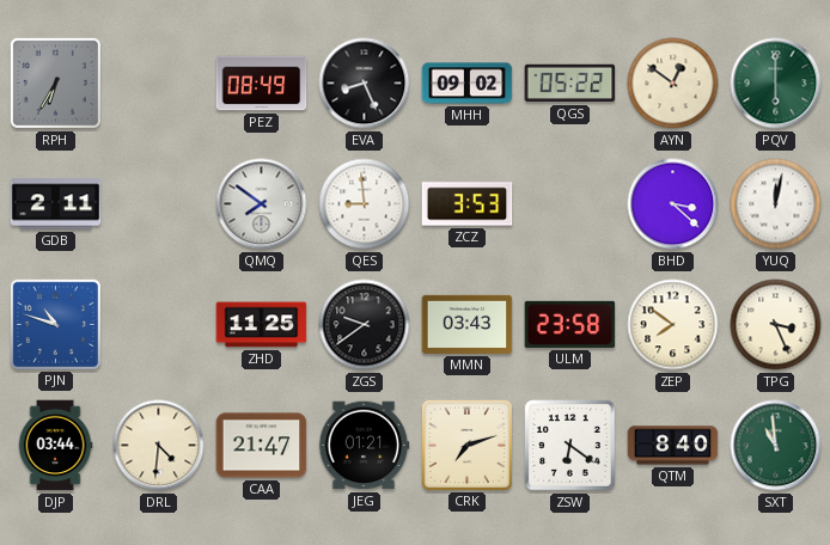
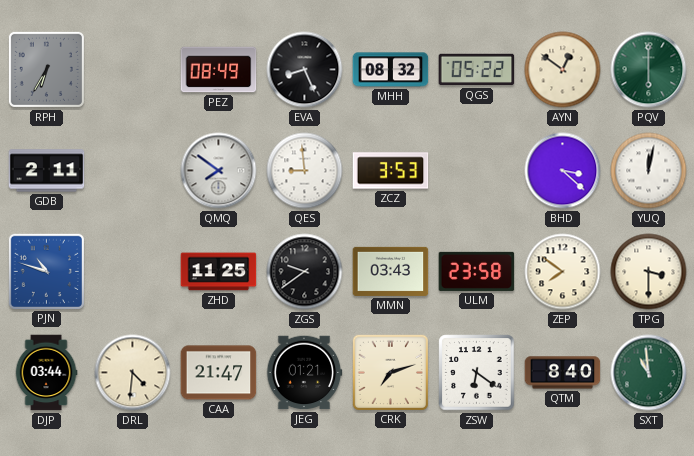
MHH: 09:02 -> 08:32
TPG: 3:26 -> 3:30
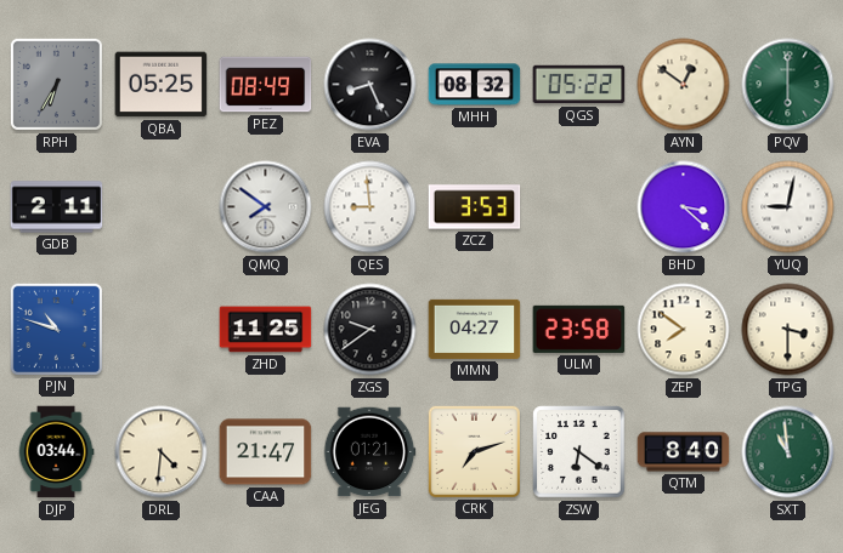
QBA: none -> 05:25
YUQ: 12:02 -> 9:02
MMN: 03:43 -> 04:27
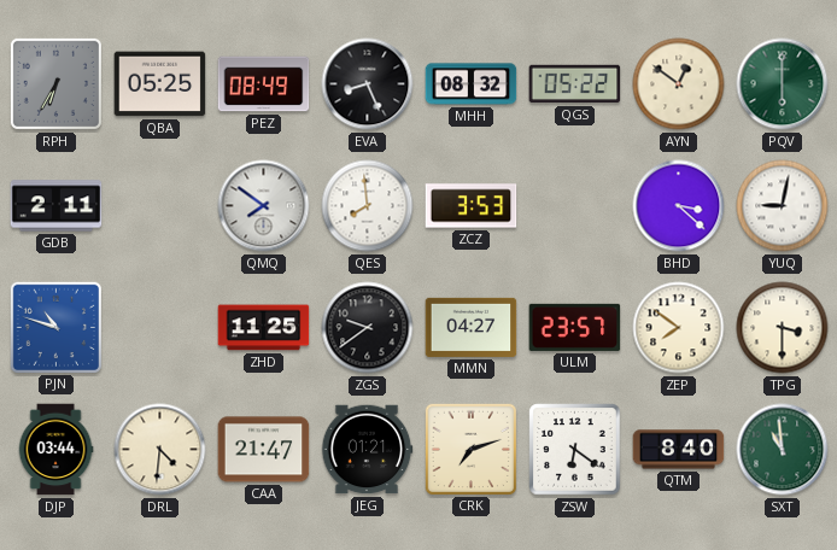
QES: 8:59 -> 7:59
ULM: 23:58 -> 23:57
